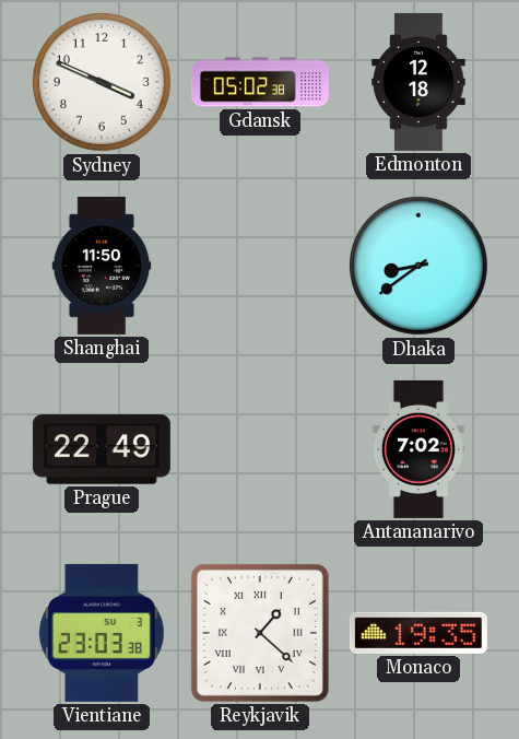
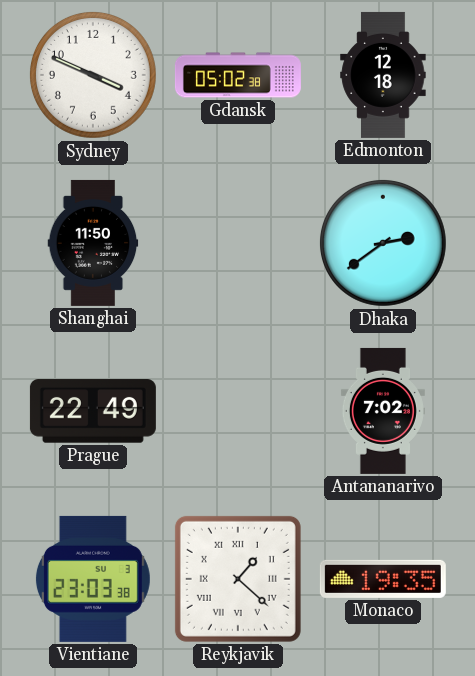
Dhaka: 8:39 -> 2:39
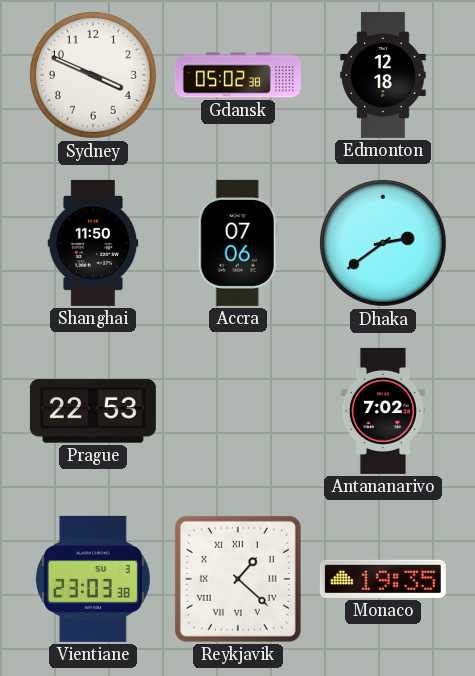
Accra: none -> 07:06
Prague: 22:49 -> 22:53
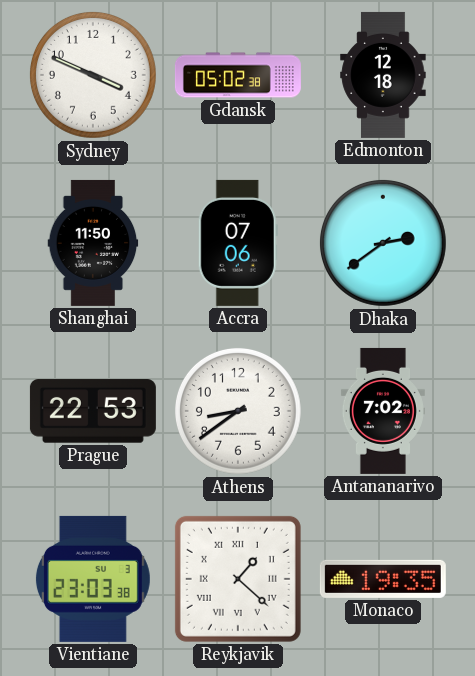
Athens: none -> 8:39
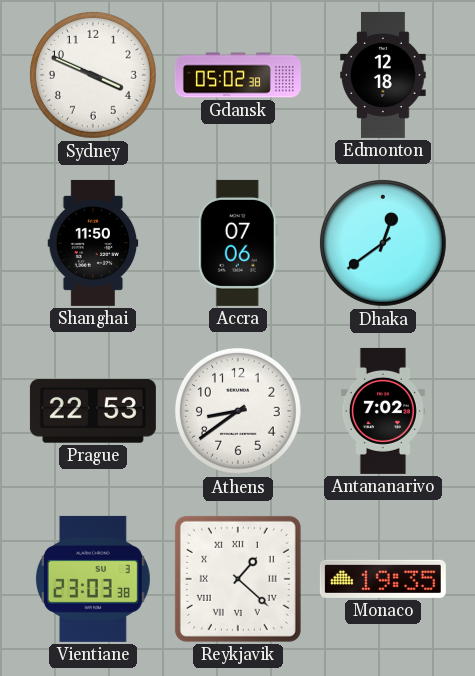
Dhaka: 2:39 -> 12:39
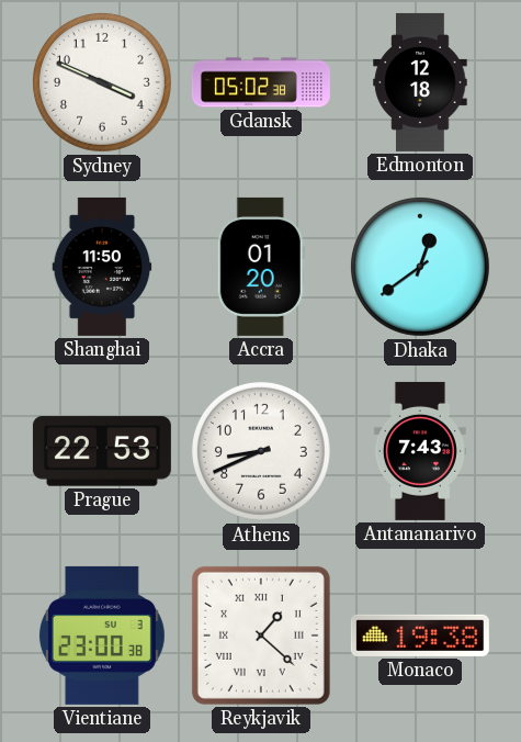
Accra: 07:06 -> 01:20
Athens: 8:39 -> 8:41
Antananarivo: 7:02 -> 7:43
Vientiane: 23:03 -> 23:00
Monaco: 19:35 -> 19:38
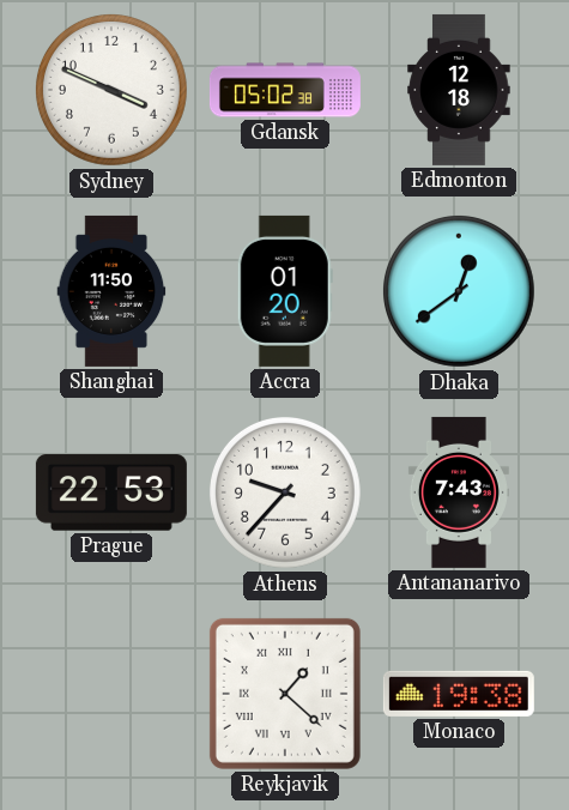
Athens: 8:41 -> 9:37
Vientiane: 23:00 -> none
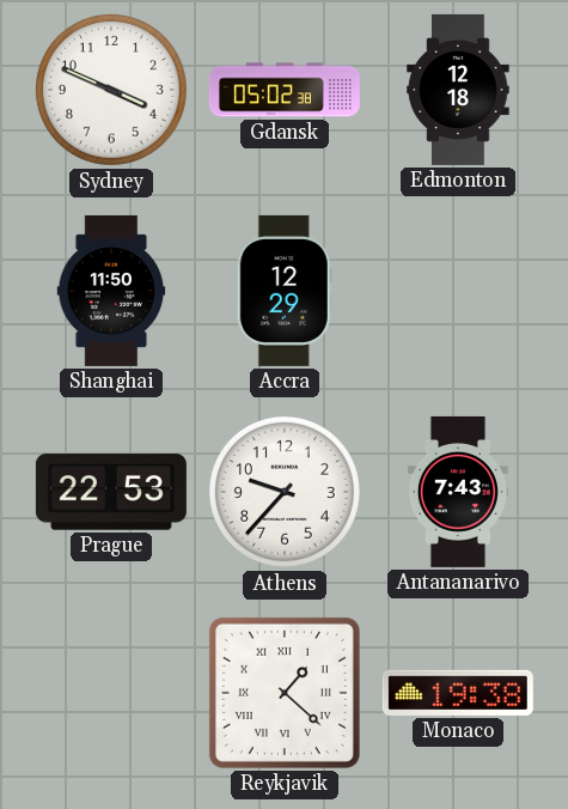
Accra: 01:20 -> 12:29
Dhaka: 12:39 -> none
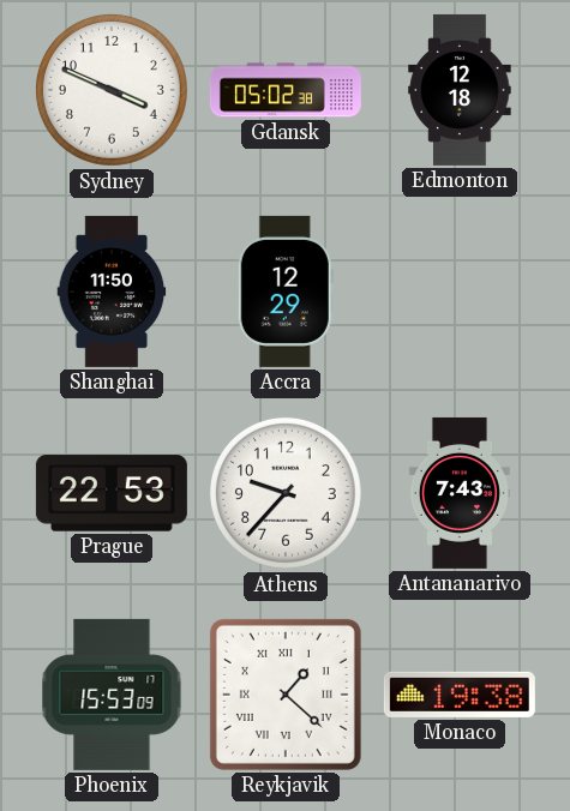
Phoenix: none -> 15:53
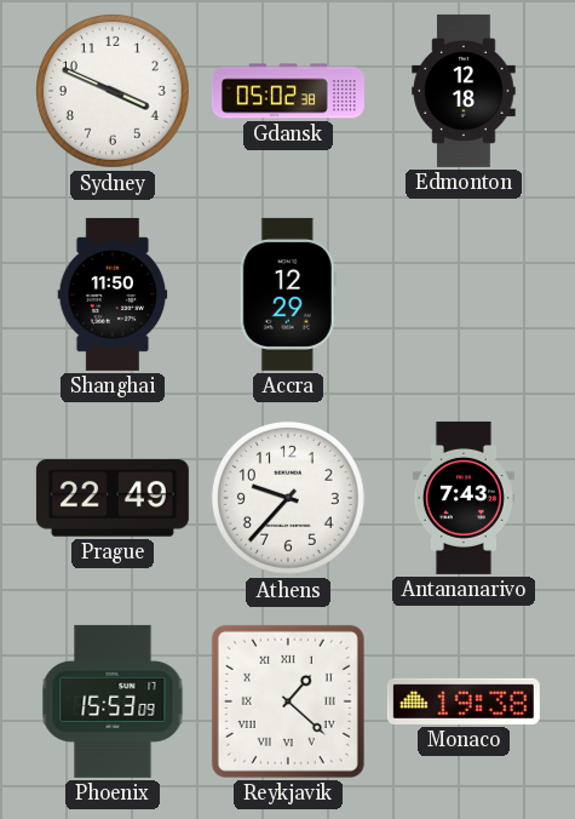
Prague: 22:53 -> 22:49
